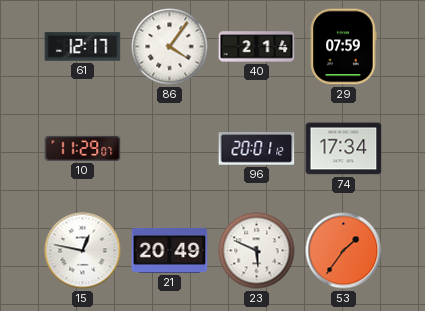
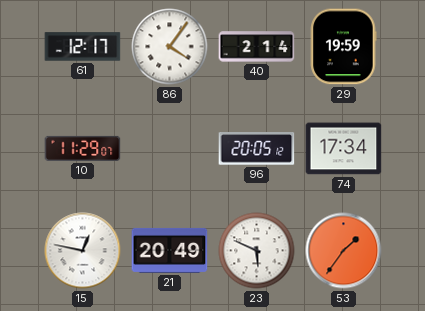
29: 07:59 -> 19:59
96: 20:01 -> 20:05
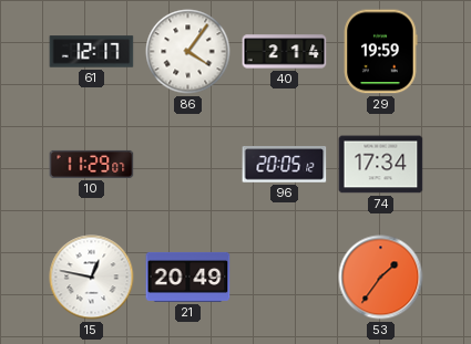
23: 5:49 -> none
